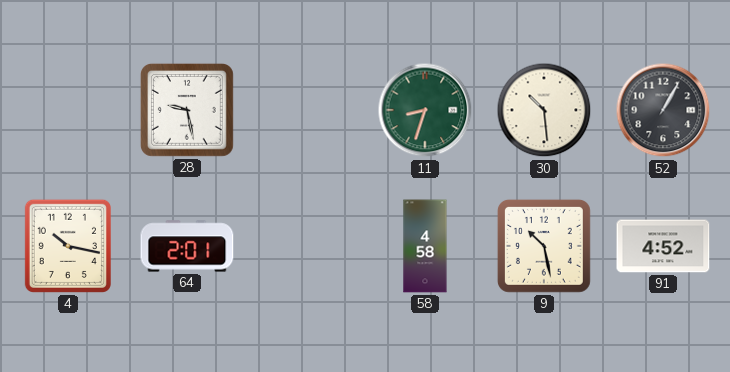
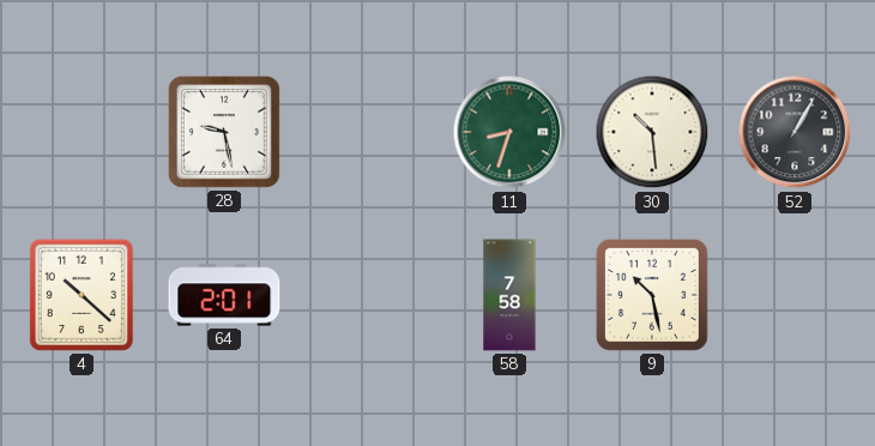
4: 10:17 -> 10:22
58: 4:58 -> 7:58
91: 4:52 -> none
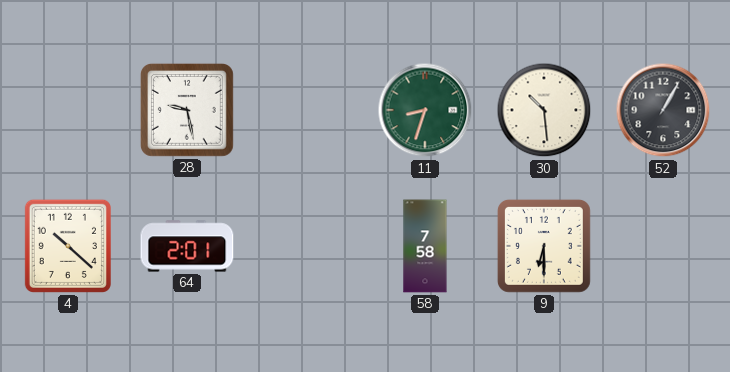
9: 10:28 -> 6:30
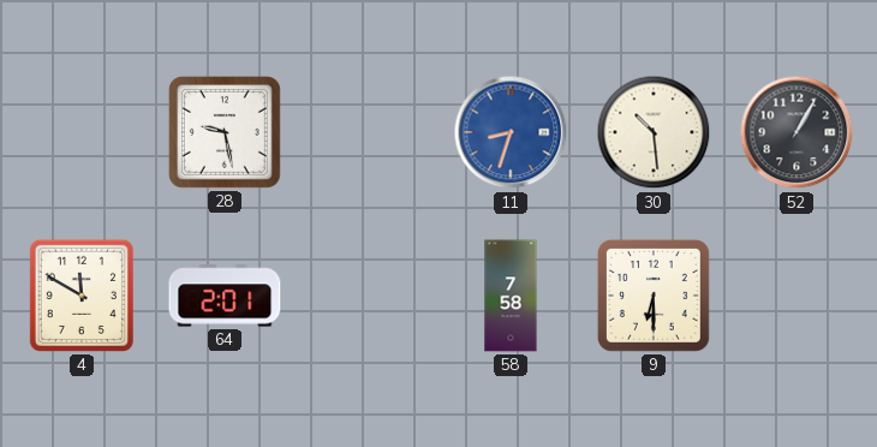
11 dial: green -> blue
4: 10:22 -> 11:50
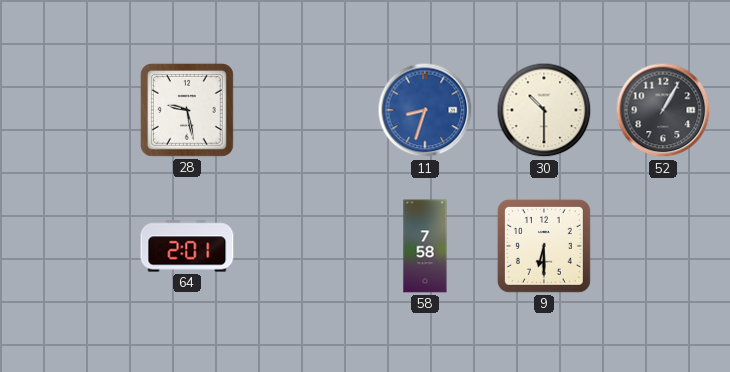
30: 10:29 -> 10:30
4: 11:50 -> none
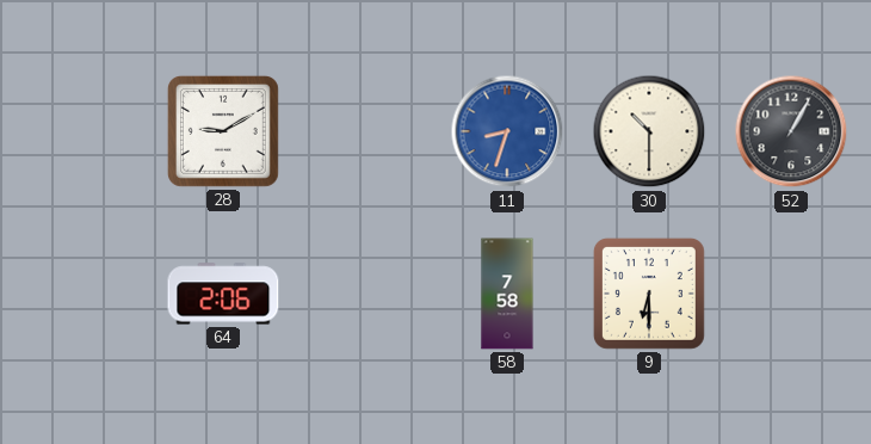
28: 9:28 -> 9:10
64: 2:01 -> 2:06
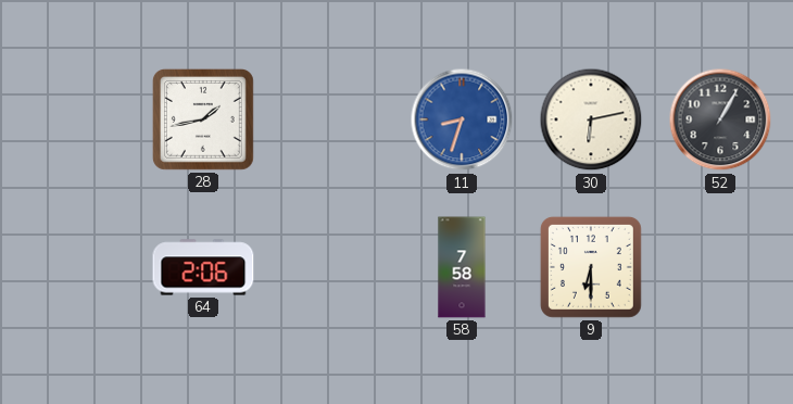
28: 9:10 -> 1:43
30: 10:30 -> 6:13
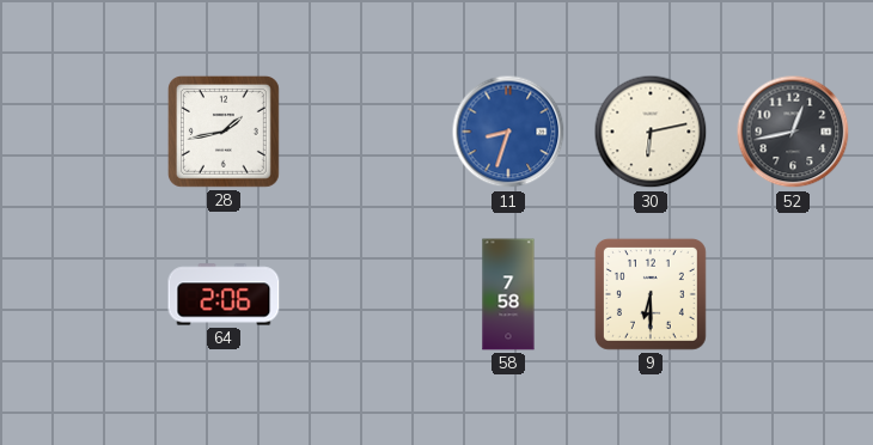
52: 1:05 -> 12:43
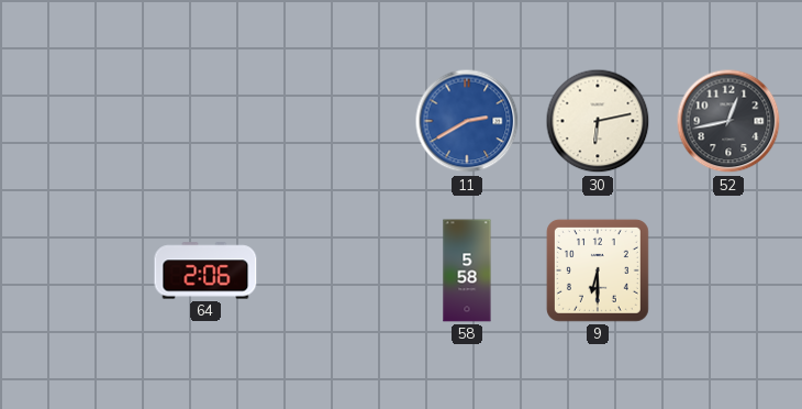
28: 1:43 -> none
11: 8:33 -> 2:40
58: 7:58 -> 5:58
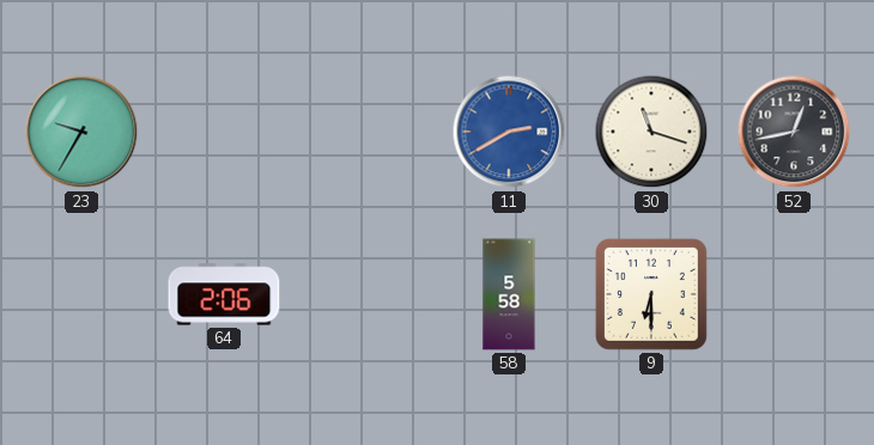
23: none -> 9:35
30: 6:13 -> 11:18
